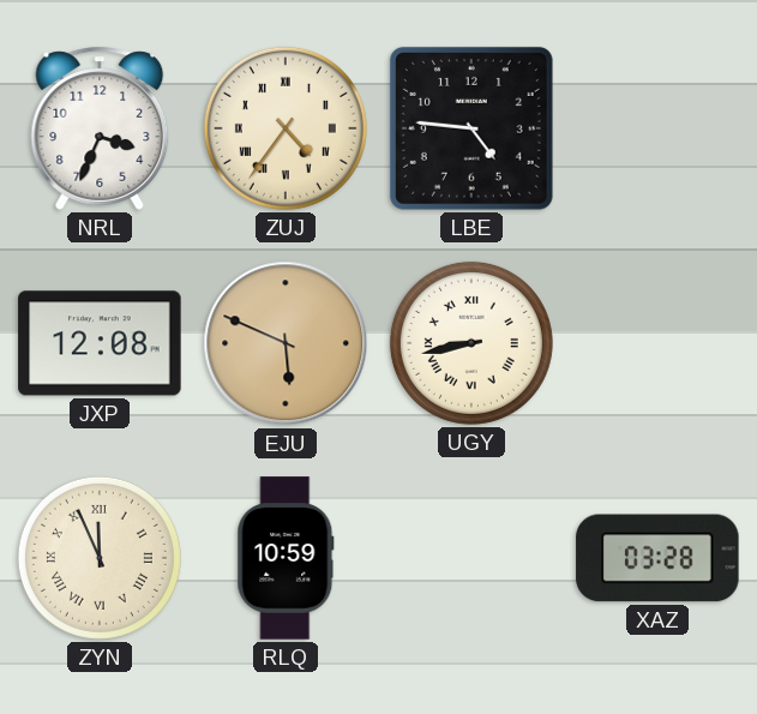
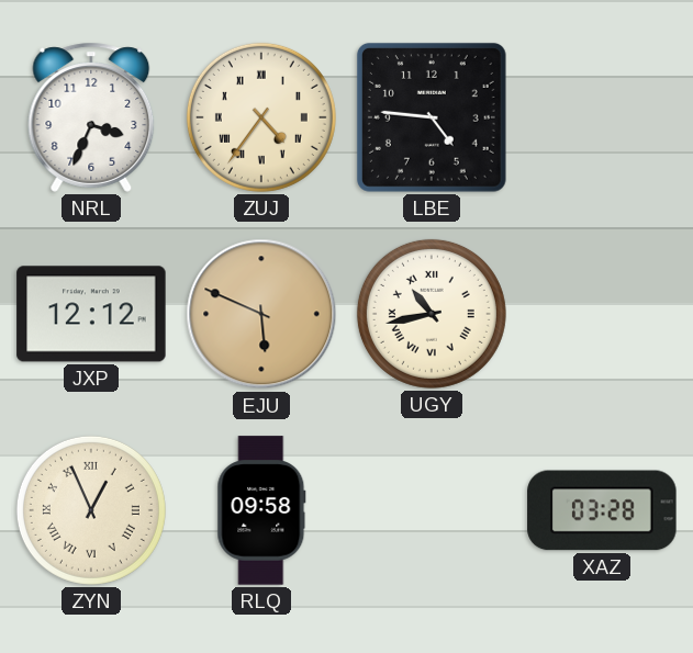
JXP: 12:08 -> 12:12
UGY: 8:43 -> 10:43
ZYN: 11:56 -> 12:56
RLQ: 10:59 -> 09:58
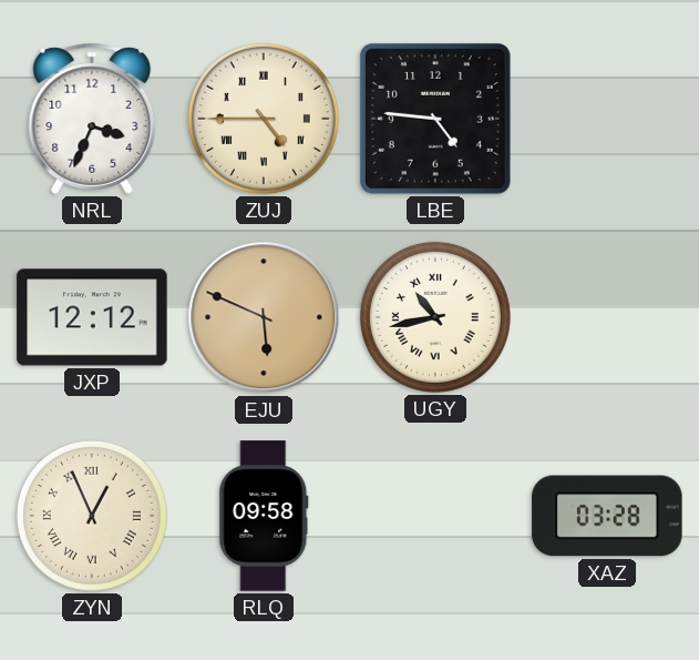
ZUJ: 4:36 -> 4:45
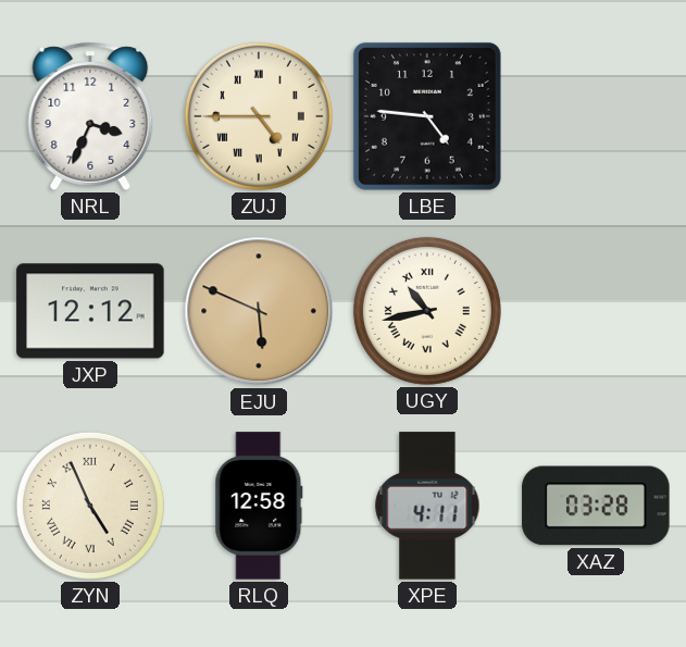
ZYN: 12:56 -> 4:56
RLQ: 09:58 -> 12:58
XPE: none -> 4:11
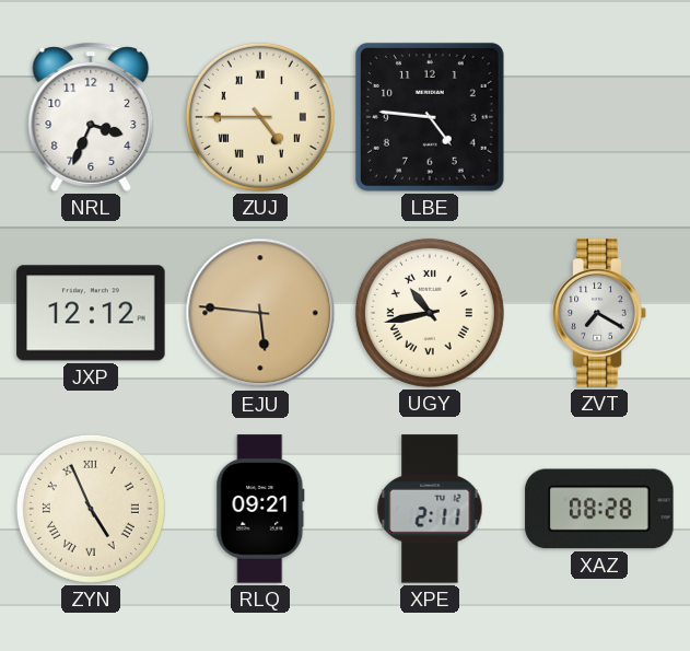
EJU: 5:49 -> 5:46
ZVT: none -> 7:20
RLQ: 12:58 -> 09:21
XPE: 4:11 -> 2:11
XAZ: 03:28 -> 08:28
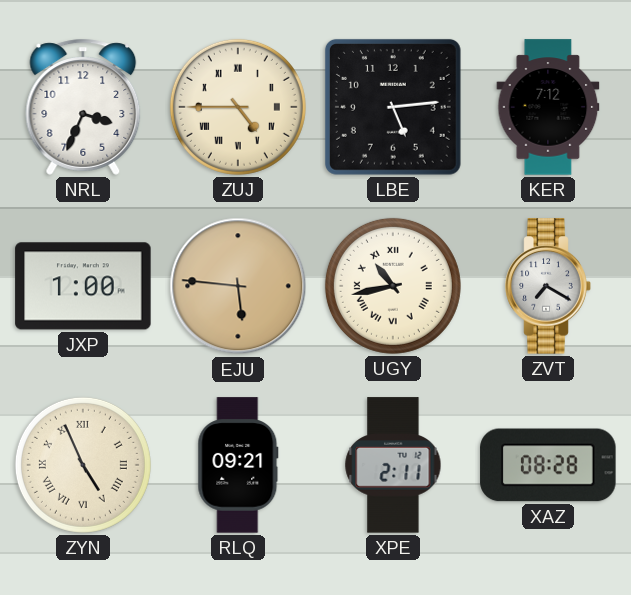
LBE: 4:46 -> 5:14
KER: none -> 7:12
JXP: 12:12 -> 1:00
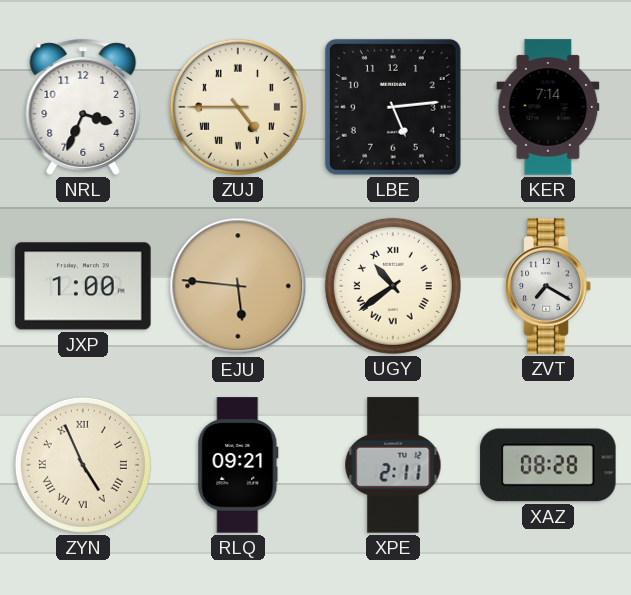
KER: 7:12 -> 7:14
UGY: 10:43 -> 10:39
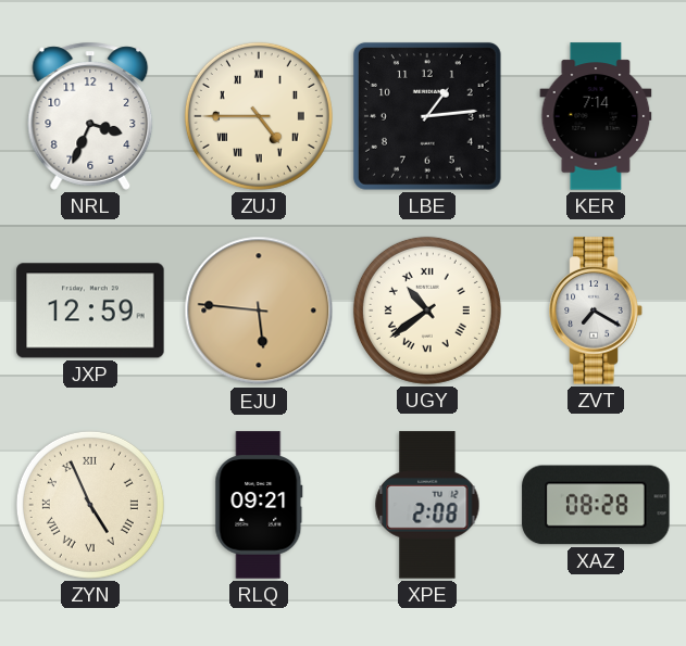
LBE: 5:14 -> 1:14
JXP: 1:00 -> 12:59
XPE: 2:11 -> 2:08
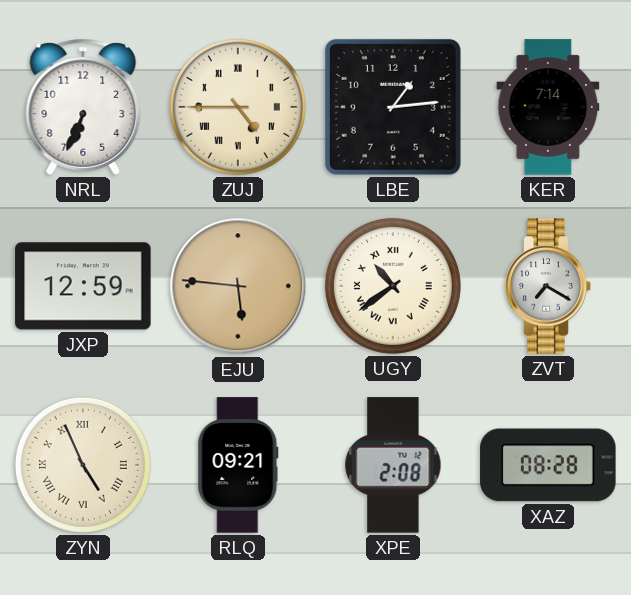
NRL: 3:34 -> 6:34
